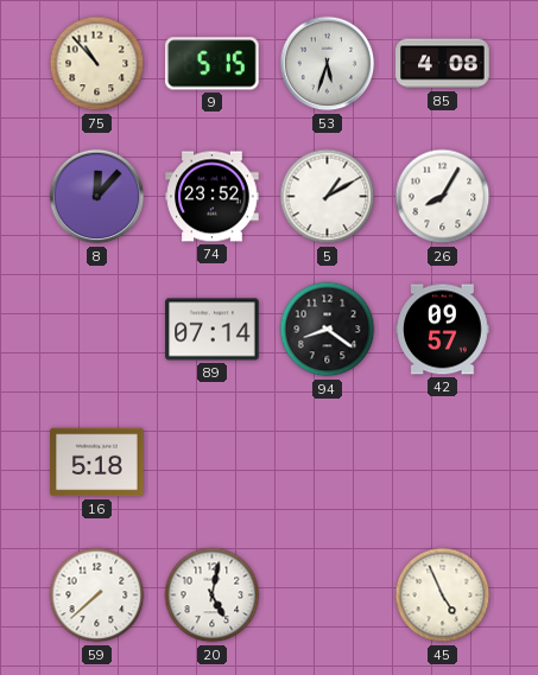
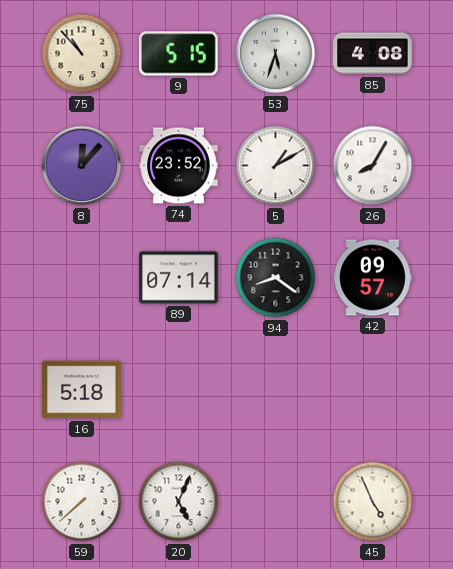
20: 5:02 -> 5:04
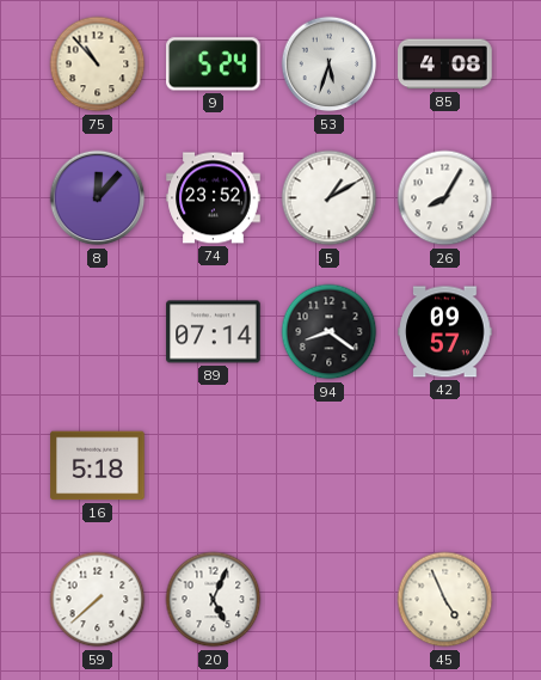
9: 5:15 -> 5:24
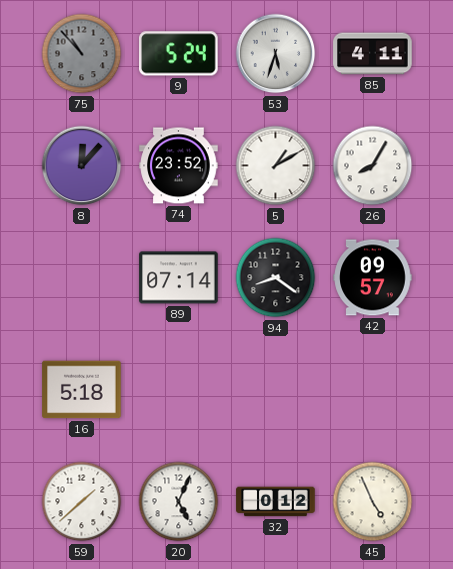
75 dial: cream -> grey
85: 4:08 -> 4:11
59: 7:38 -> 1:38
32: none -> 0:12
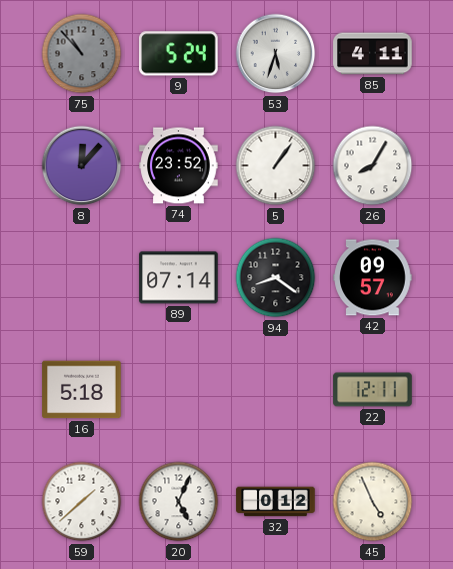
5: 1:10 -> 1:06
22: none -> 12:11
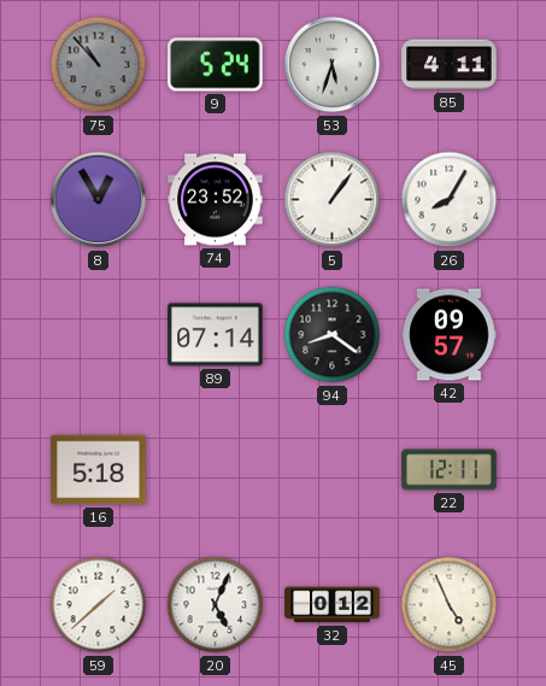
8: 12:07 -> 12:55
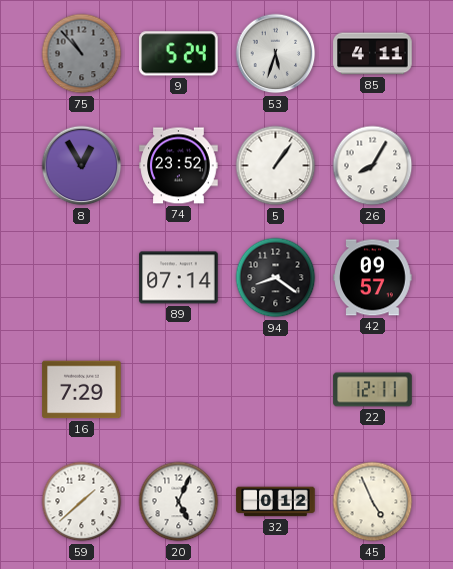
16: 5:18 -> 7:29
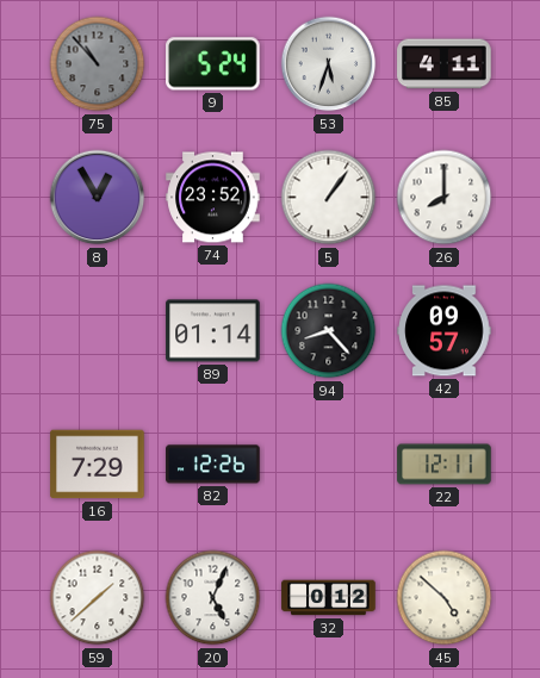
26: 8:05 -> 8:00
89: 07:14 -> 01:14
94: 8:21 -> 8:23
82: none -> 12:26
45: 4:56 -> 4:52
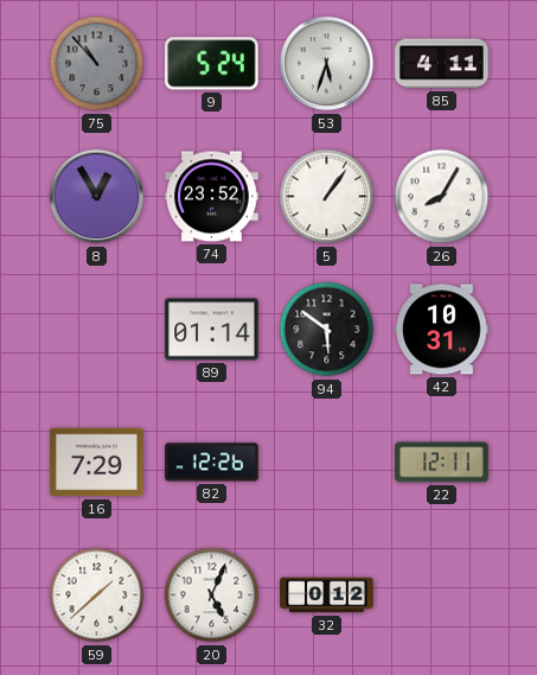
26: 8:00 -> 8:05
94: 8:23 -> 5:51
42: 09:57 -> 10:31
45: 4:52 -> none
